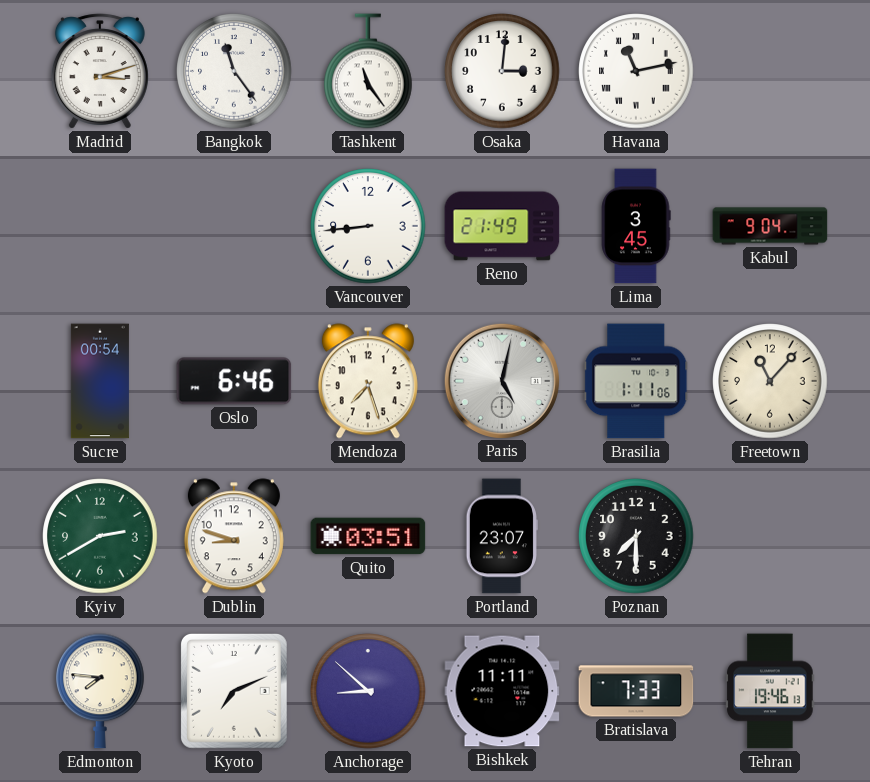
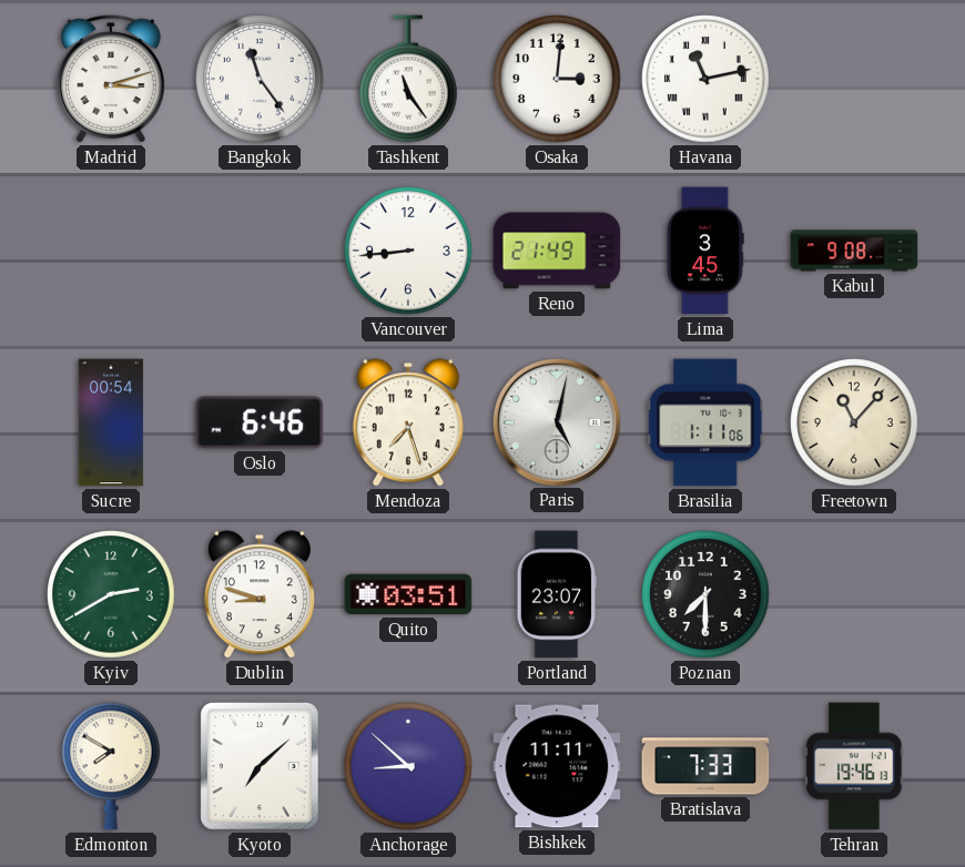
Kabul: 9:04 -> 9:08
Edmonton: 7:46 -> 7:50
Kyoto: 7:11 -> 7:08
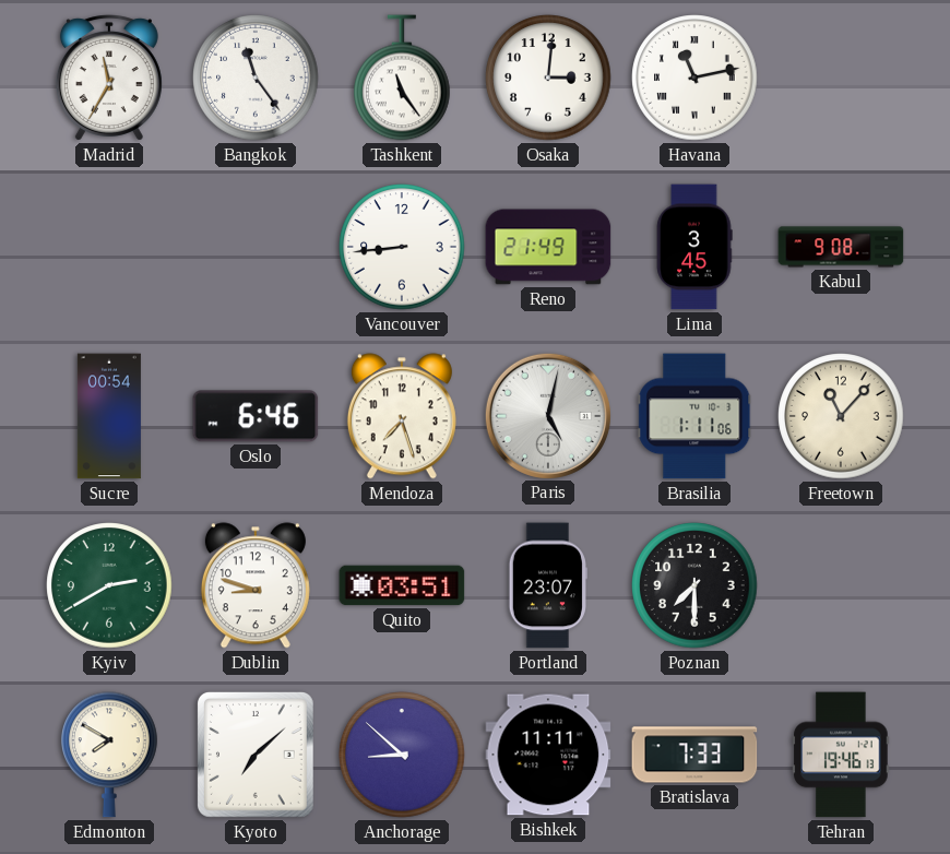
Madrid: 3:12 -> 11:35
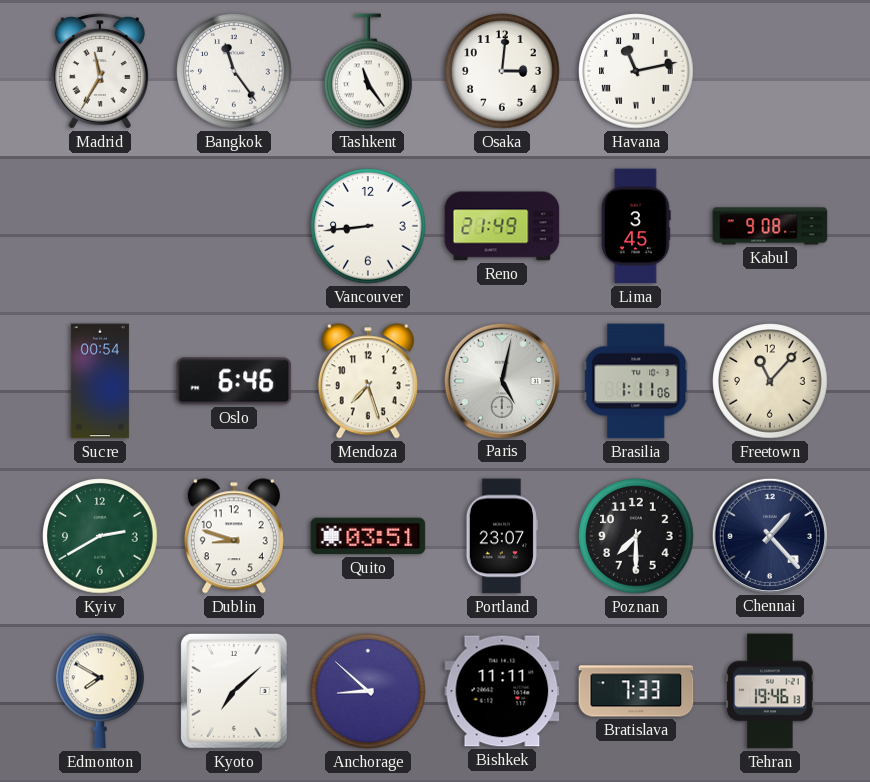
Chennai: none -> 1:23
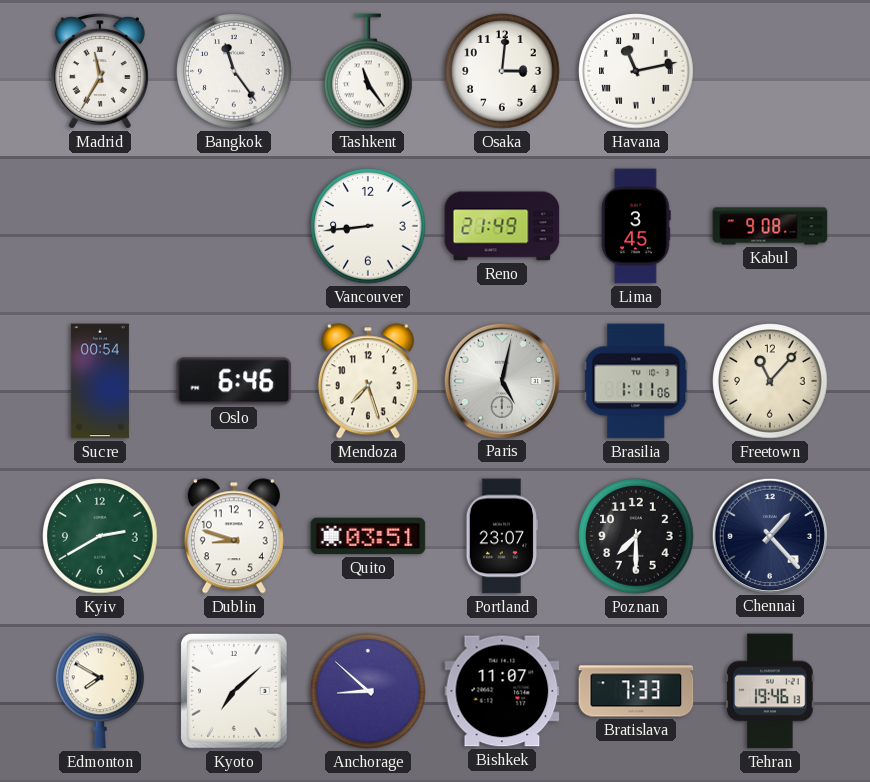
Bishkek: 11:11 -> 11:07
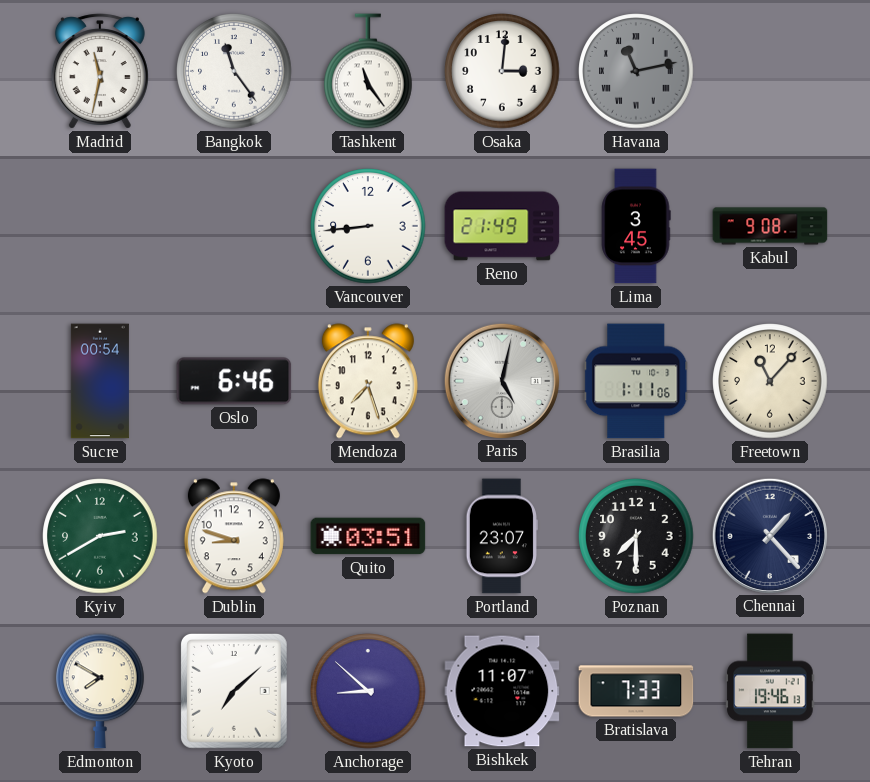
Madrid: 11:35 -> 11:32
Havana dial: white -> grey
